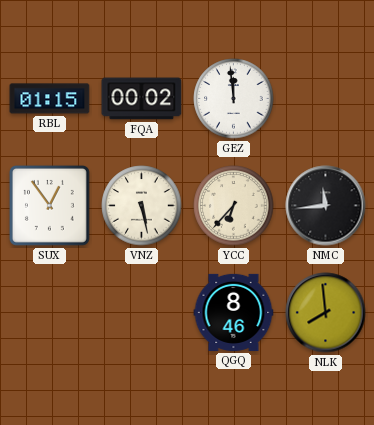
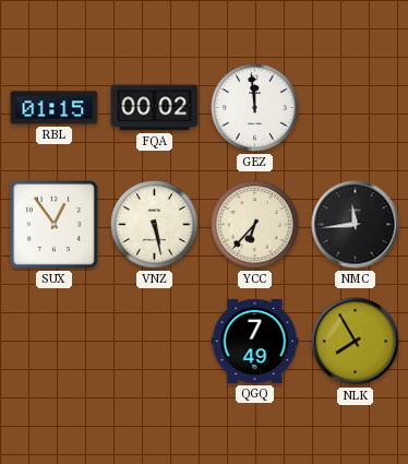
QGQ: 8:46 -> 7:49
NLK: 7:59 -> 7:55
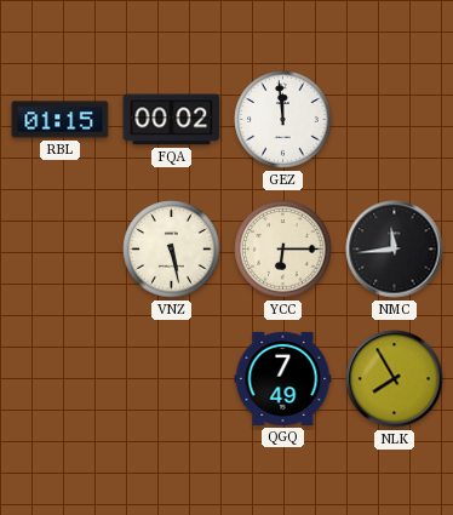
SUX: 12:54 -> none
YCC: 6:37 -> 6:15
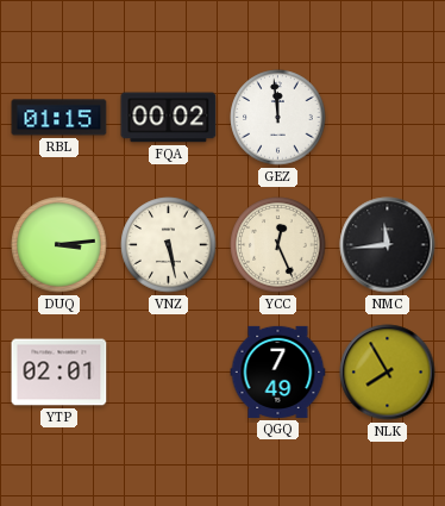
DUQ: none -> 3:14
YCC: 6:15 -> 12:26
YTP: none -> 02:01
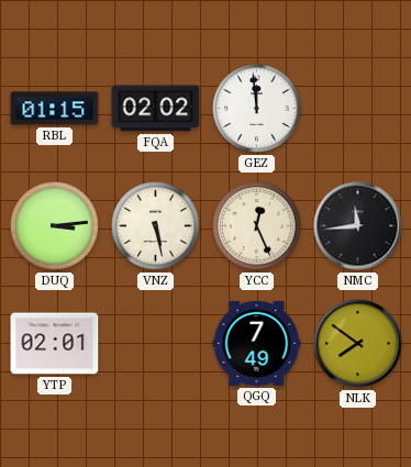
FQA: 00:02 -> 02:02
NLK: 7:55 -> 7:51
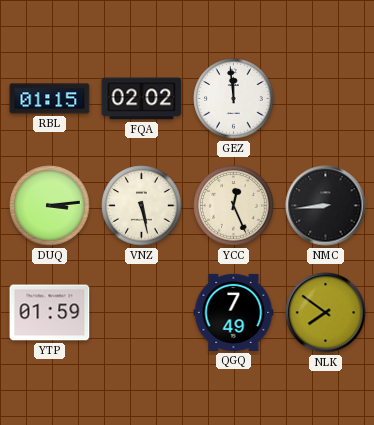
NMC: 11:44 -> 8:44
YTP: 02:01 -> 01:59
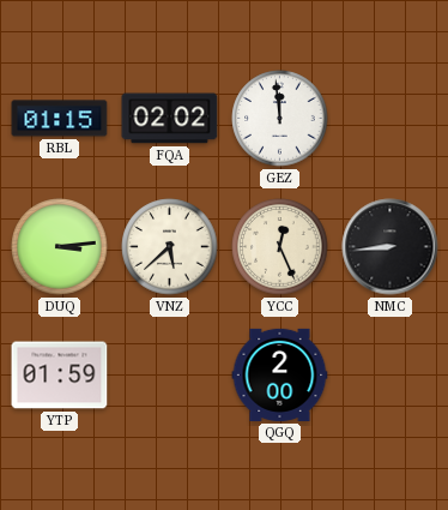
VNZ: 5:28 -> 5:38
QGQ: 7:49 -> 2:00
NLK: 7:51 -> none
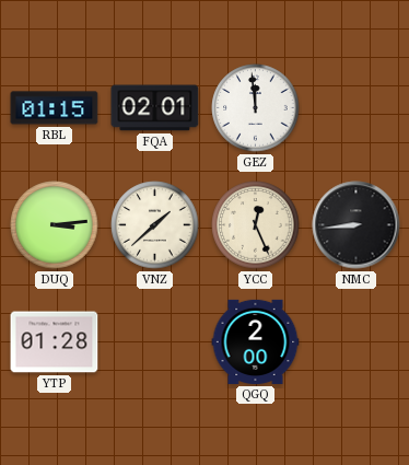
FQA: 02:02 -> 02:01
VNZ: 5:38 -> 1:38
YTP: 01:59 -> 01:28
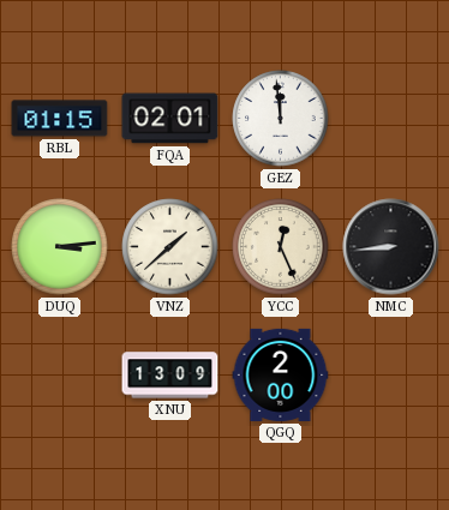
YTP: 01:28 -> none
XNU: none -> 13:09
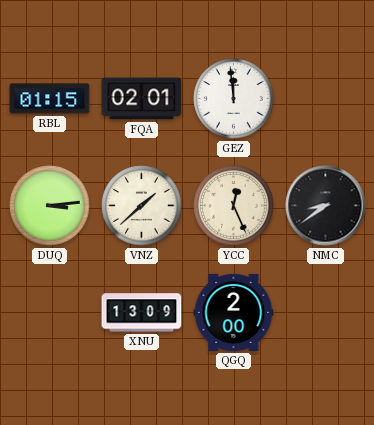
NMC: 8:44 -> 8:39
